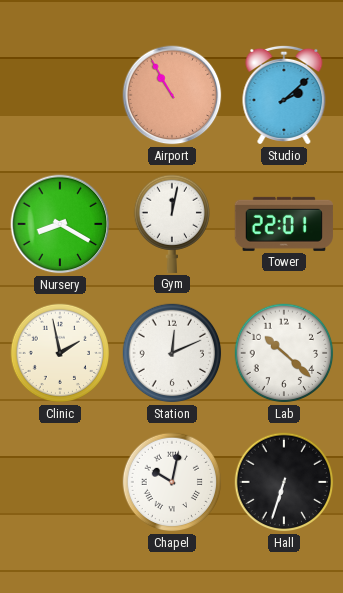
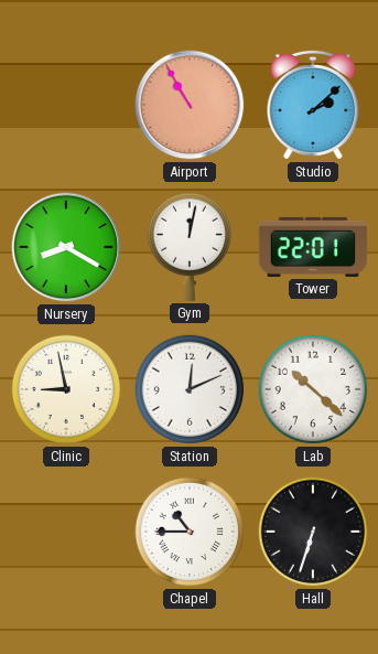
Clinic: 1:58 -> 8:58
Chapel: 10:02 -> 10:45
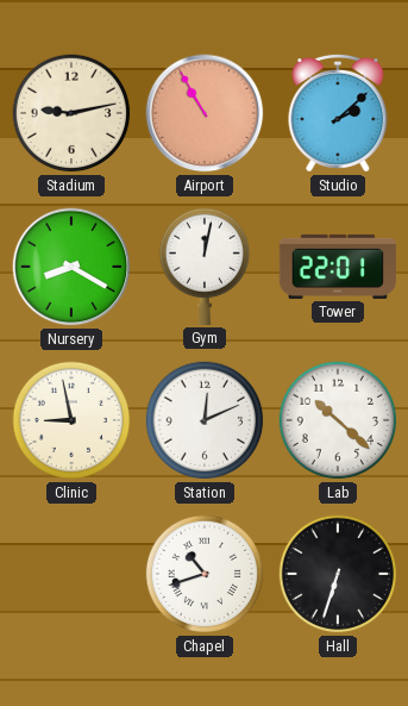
Stadium: none -> 9:13
Chapel: 10:45 -> 10:42
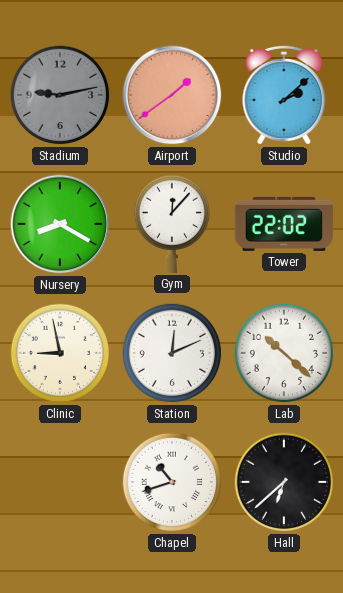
Stadium dial: cream -> grey
Airport: 10:55 -> 1:39
Gym: 12:02 -> 12:07
Tower: 22:01 -> 22:02
Hall: 6:33 -> 6:38
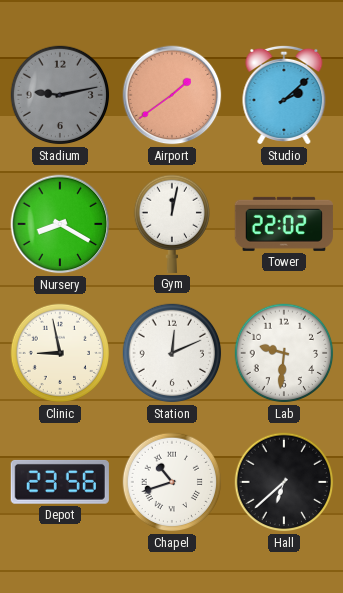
Gym: 12:07 -> 12:02
Lab: 10:22 -> 9:31
Depot: none -> 23:56
